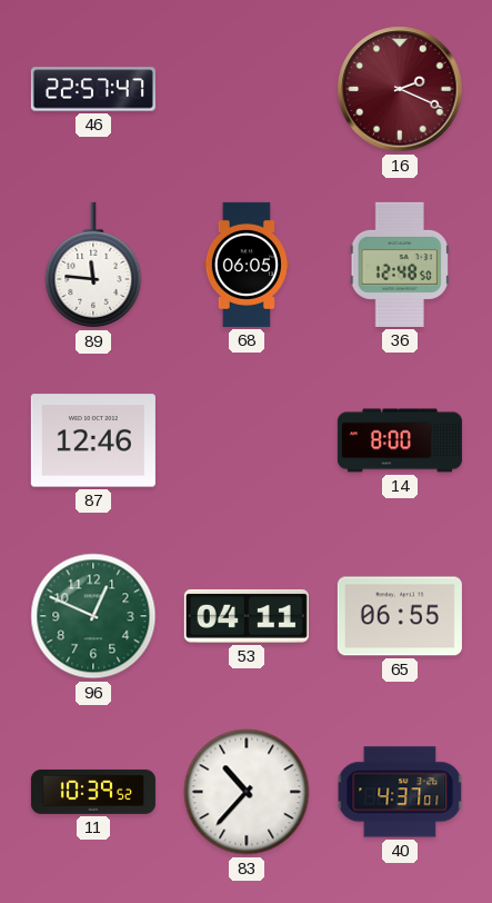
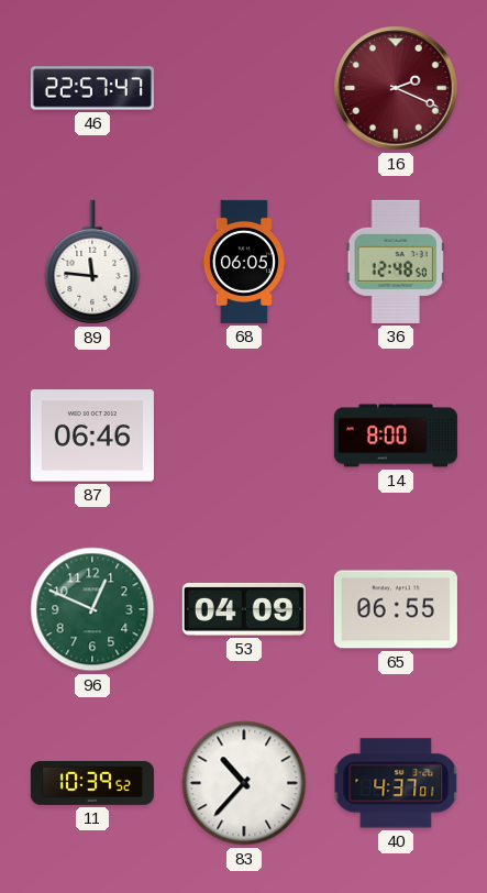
87: 12:46 -> 06:46
53: 04:11 -> 04:09
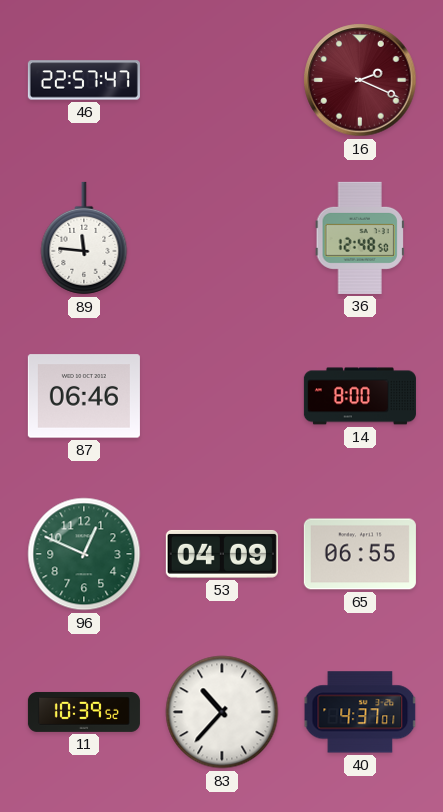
68: 06:05 -> none
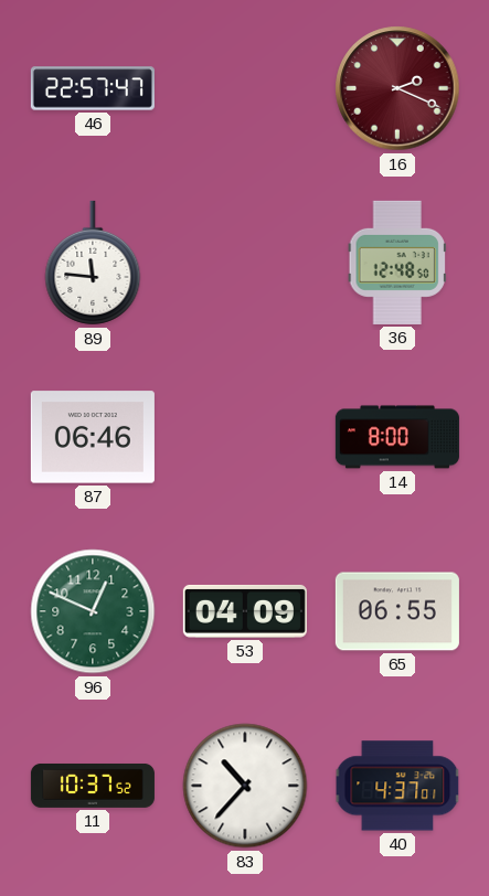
11: 10:39 -> 10:37
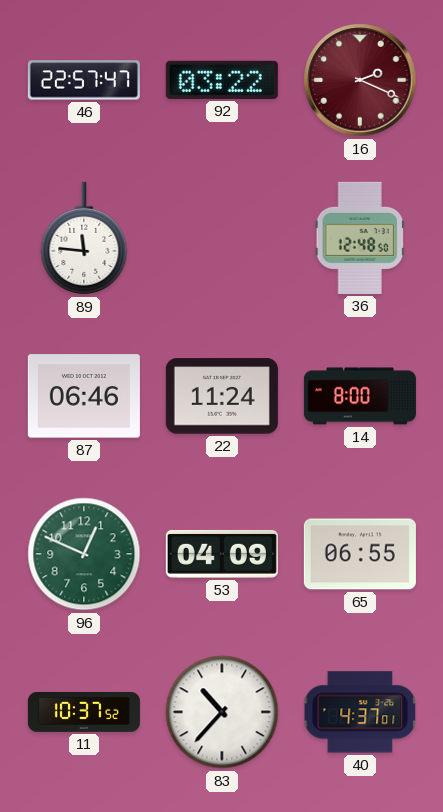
92: none -> 03:22
22: none -> 11:24
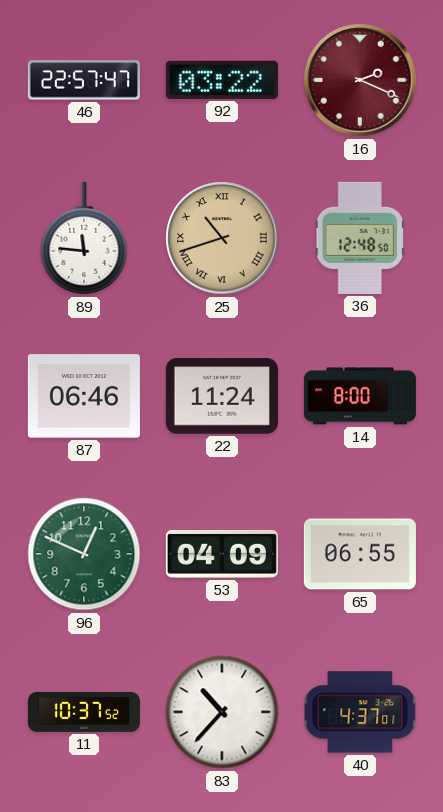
25: none -> 10:42
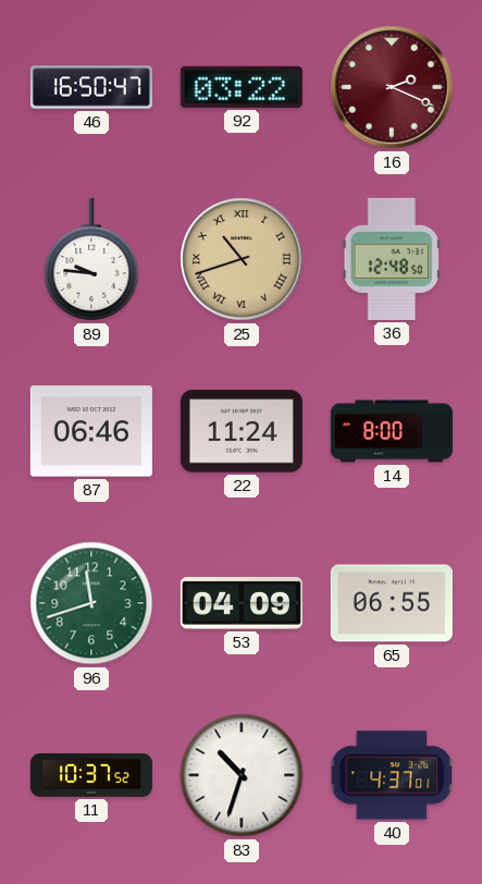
46: 22:57 -> 16:50
89: 11:46 -> 9:46
96: 12:49 -> 11:42
83: 10:37 -> 10:33
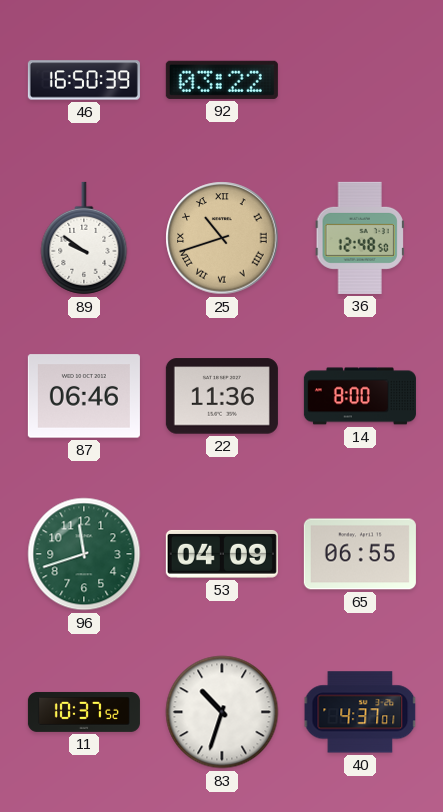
46: 16:50:47 -> 16:50:39
16: 2:19 -> none
89: 9:46 -> 9:51
22: 11:24 -> 11:36
